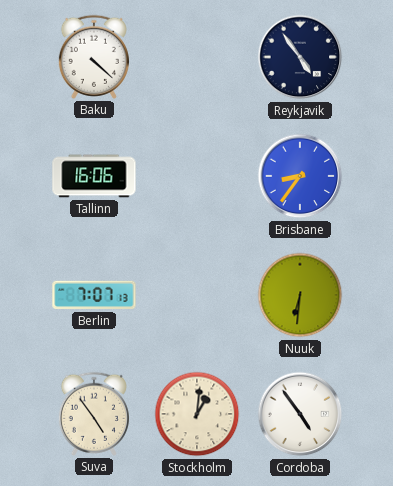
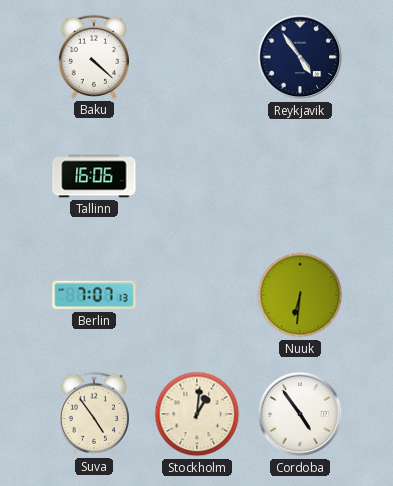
Brisbane: 8:36 -> none
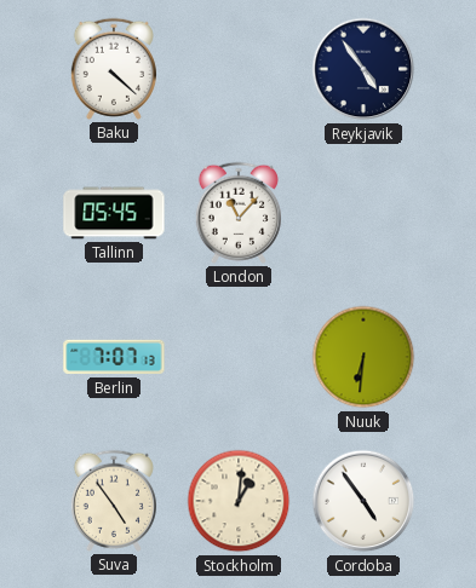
Tallinn: 16:06 -> 05:45
London: none -> 11:07
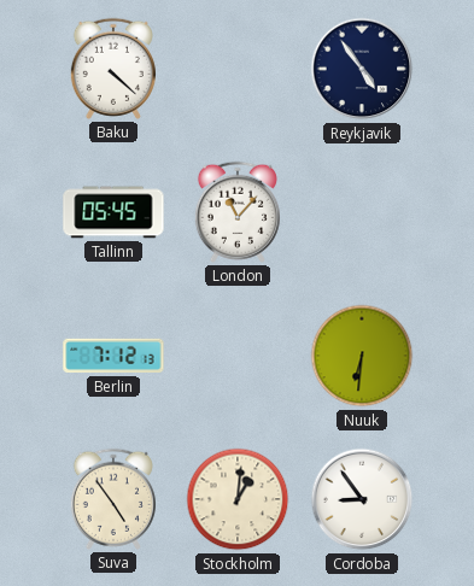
Berlin: 7:07 -> 7:12
Cordoba: 4:54 -> 8:54
